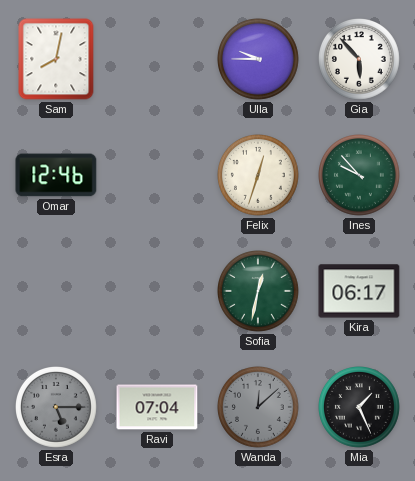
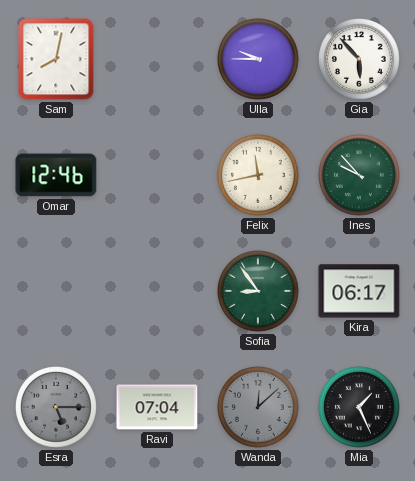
Felix: 12:33 -> 11:43
Sofia: 12:32 -> 8:54
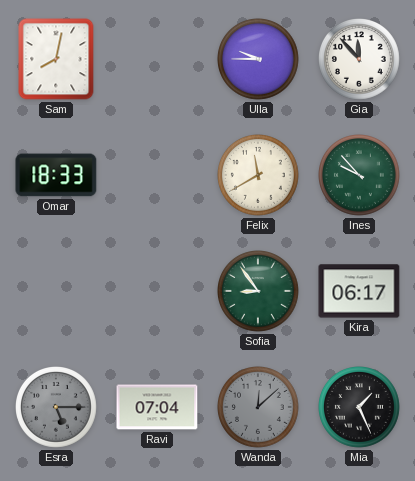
Gia: 5:53 -> 11:53
Omar: 12:46 -> 18:33
Felix: 11:43 -> 11:40
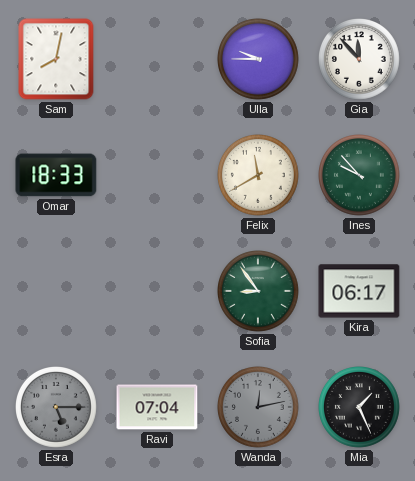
Wanda: 12:08 -> 12:13
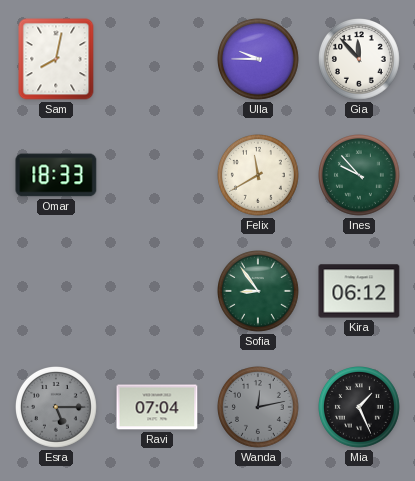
Kira: 06:17 -> 06:12
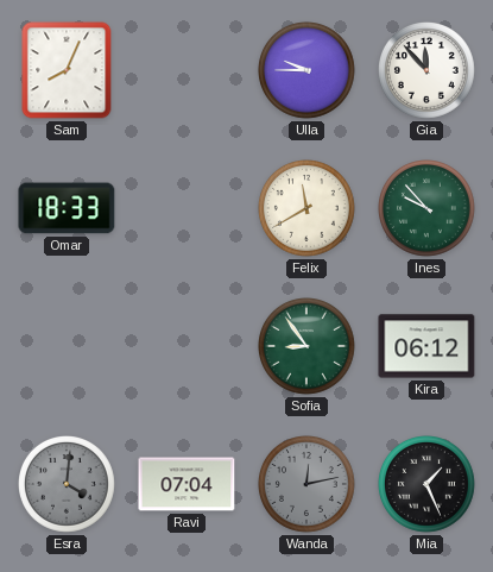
Sam: 8:02 -> 8:04
Esra: 5:15 -> 4:01
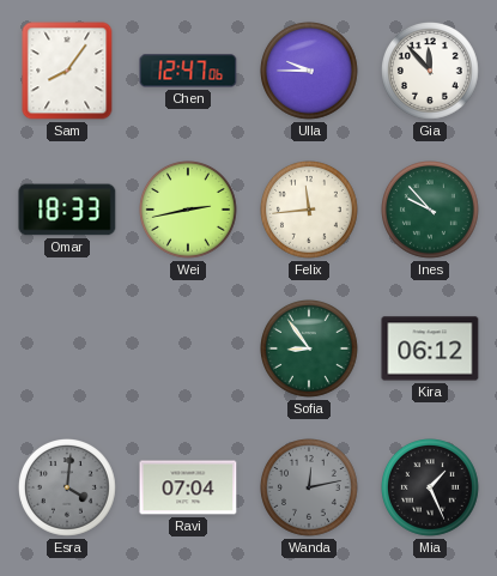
Sam: 8:04 -> 8:06
Chen: none -> 12:47
Wei: none -> 2:43
Felix: 11:40 -> 11:44
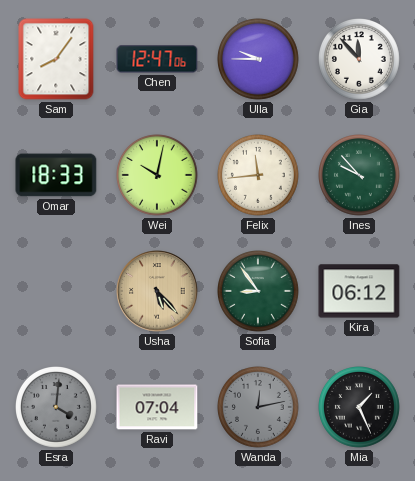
Wei: 2:43 -> 10:02
Usha: none -> 5:23
